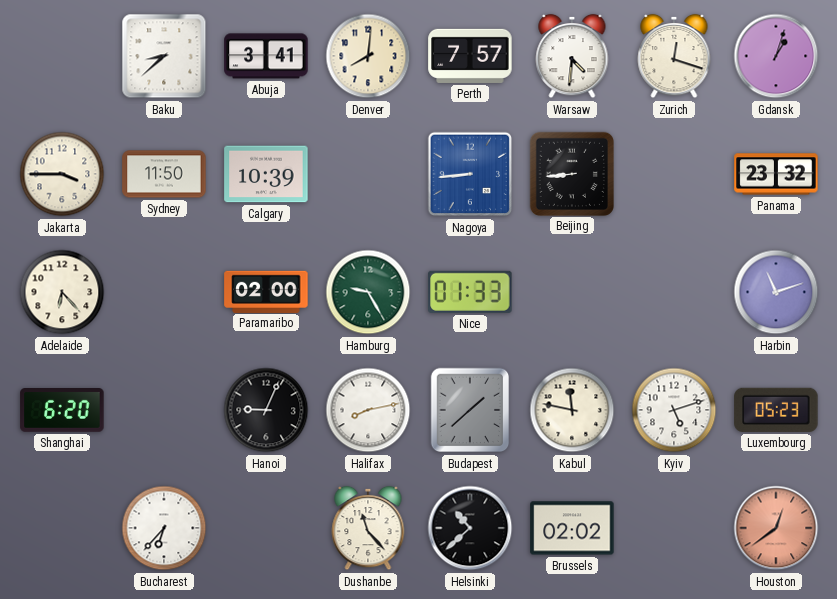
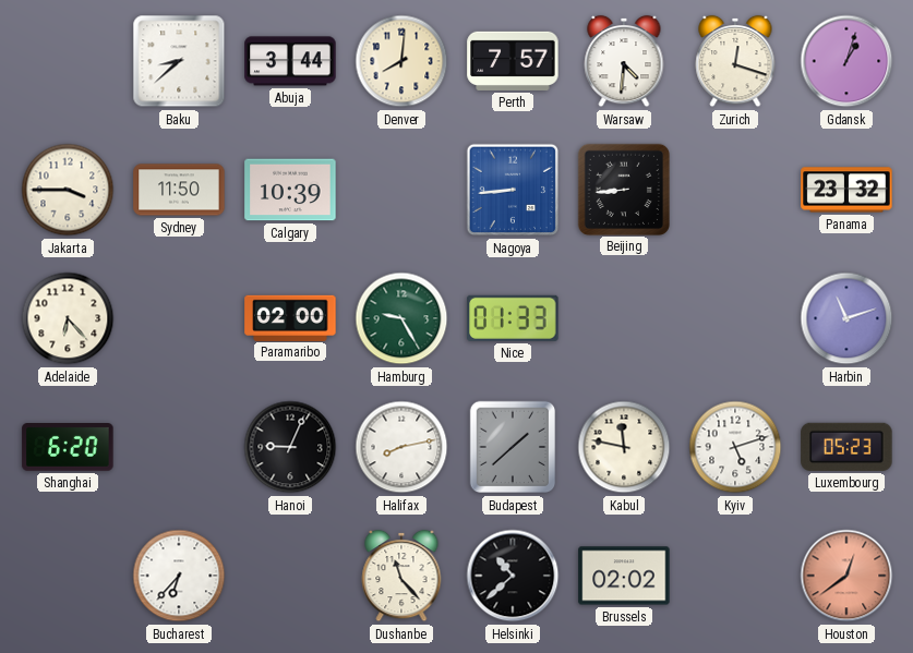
Abuja: 3:41 -> 3:44
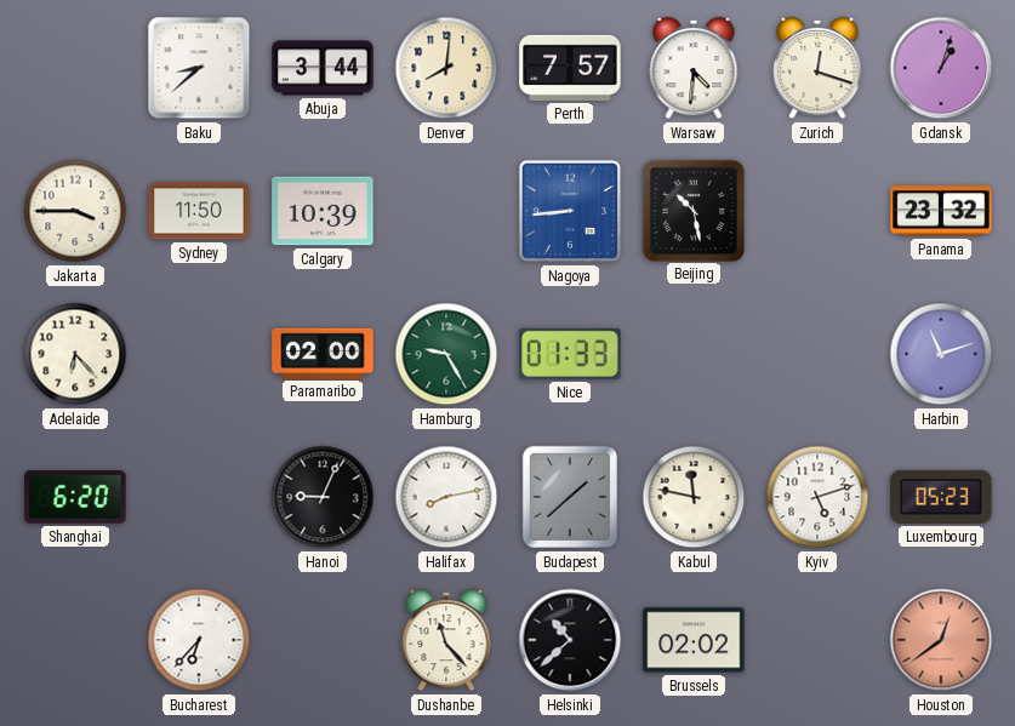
Beijing: 8:44 -> 10:28
